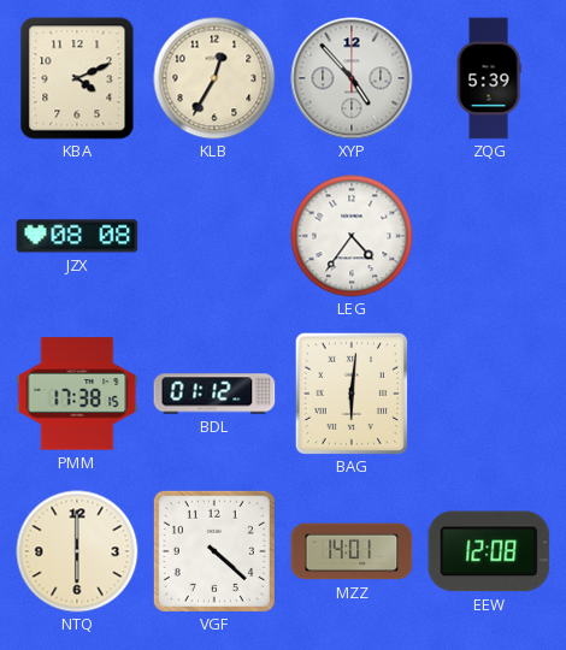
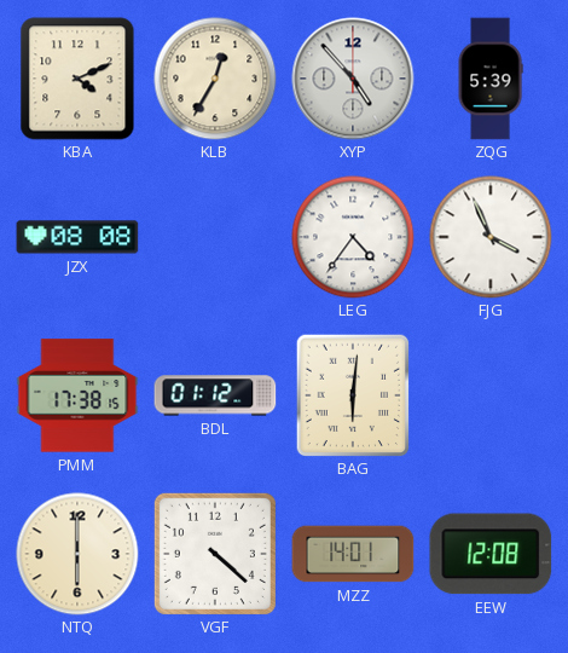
FJG: none -> 3:56
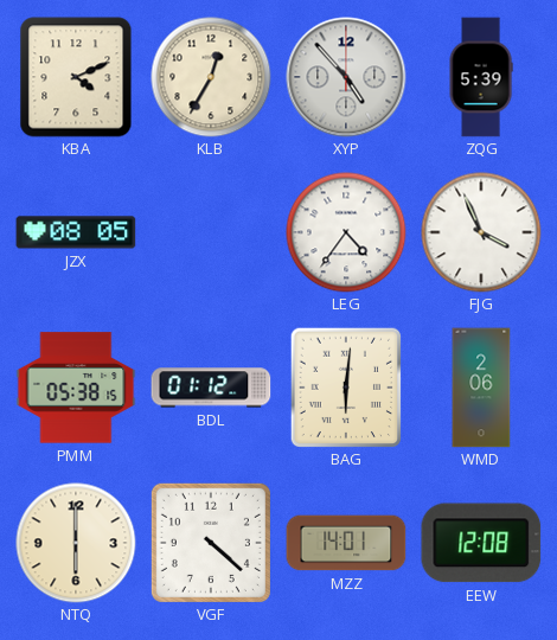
JZX: 08:08 -> 08:05
PMM: 17:38 -> 05:38
WMD: none -> 2:06
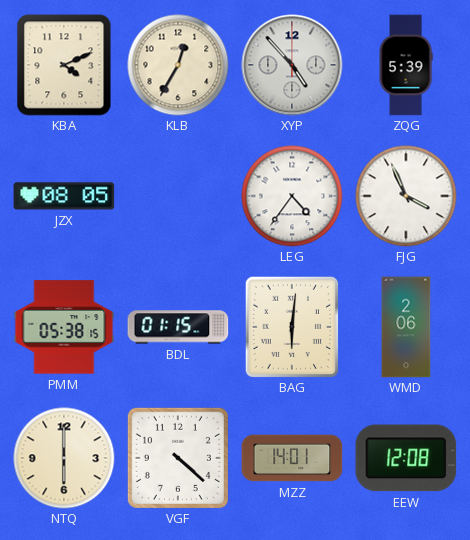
BDL: 01:12 -> 01:15
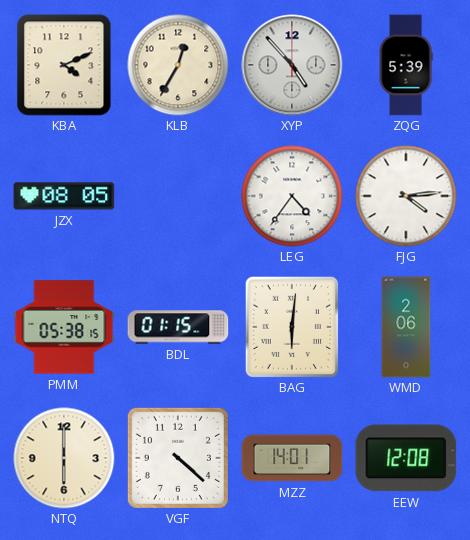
FJG: 3:56 -> 4:14
